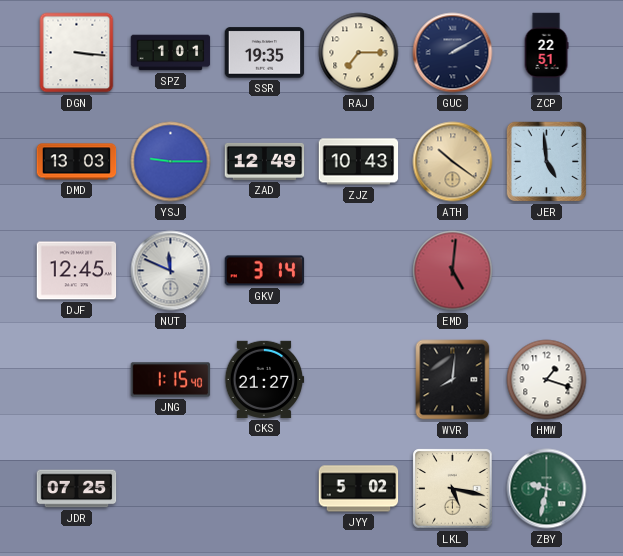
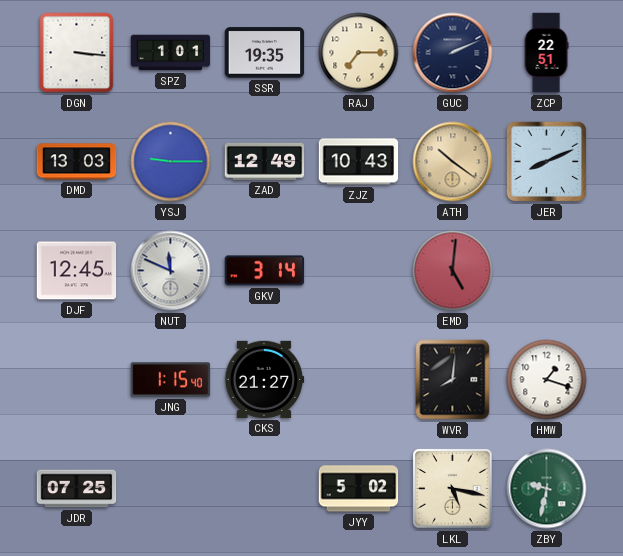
GUC: 2:10 -> 2:11
JER: 4:59 -> 8:11
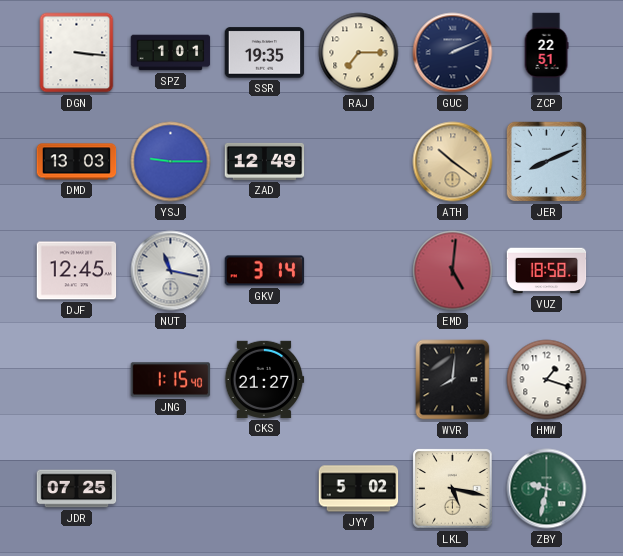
ZJZ: 10:43 -> none
NUT: 11:49 -> 11:17
VUZ: none -> 18:58
